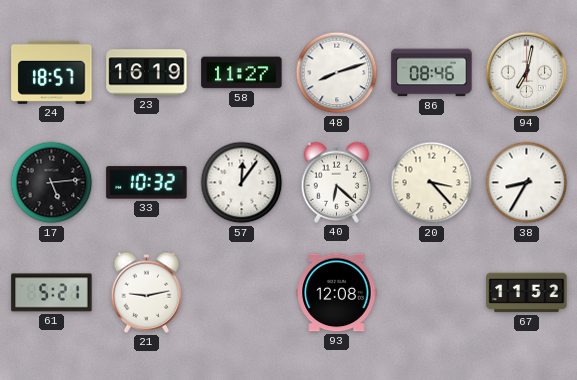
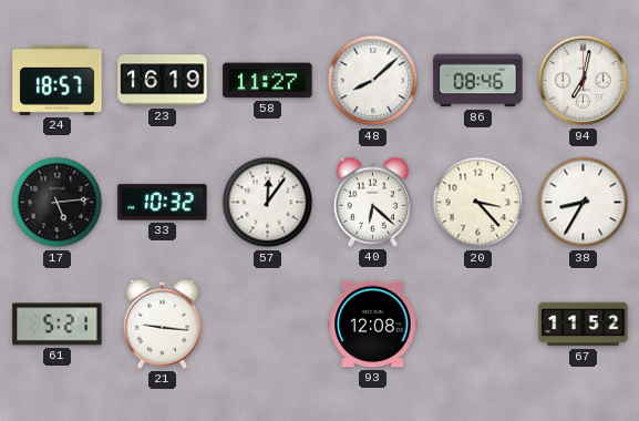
48: 8:12 -> 8:08
21: 9:13 -> 9:16
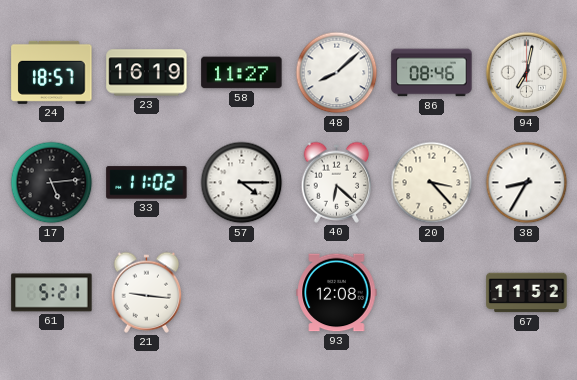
33: 10:32 -> 11:02
57: 12:06 -> 4:15
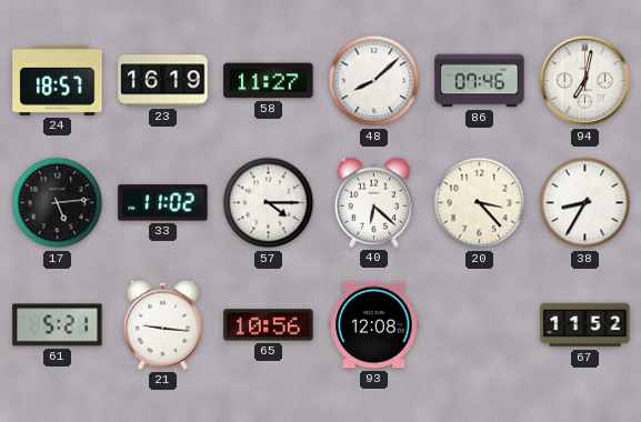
86: 08:46 -> 07:46
65: none -> 10:56
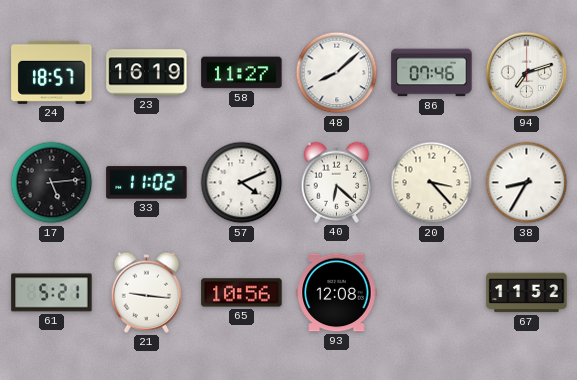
94: 7:02 -> 7:12
57: 4:15 -> 4:11
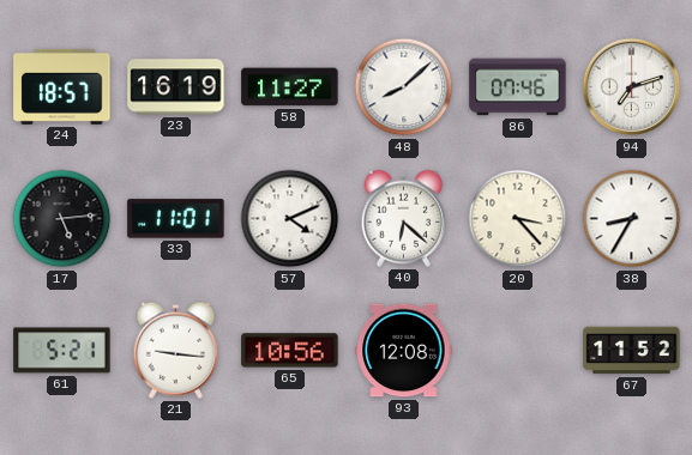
33: 11:02 -> 11:01
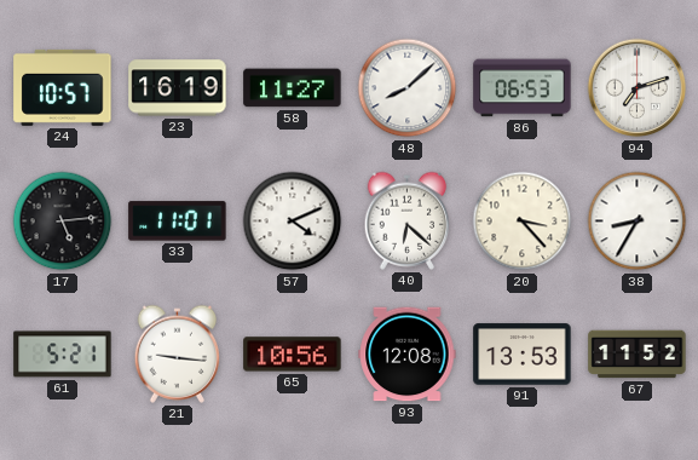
24: 18:57 -> 10:57
86: 07:46 -> 06:53
91: none -> 13:53
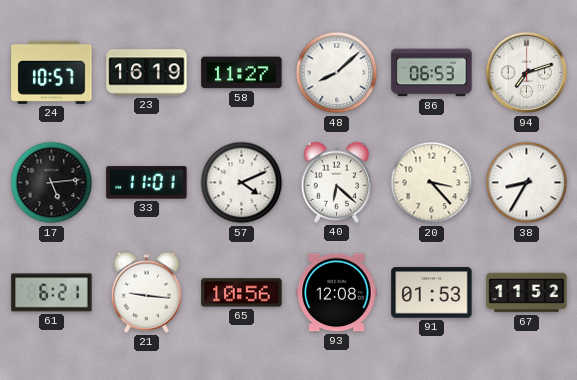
61: 5:21 -> 6:21
91: 13:53 -> 01:53
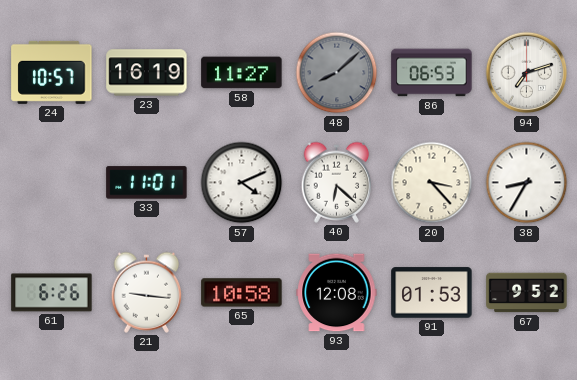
48 dial: white -> grey
17: 5:14 -> none
61: 6:21 -> 6:26
65: 10:56 -> 10:58
67: 11:52 -> 9:52
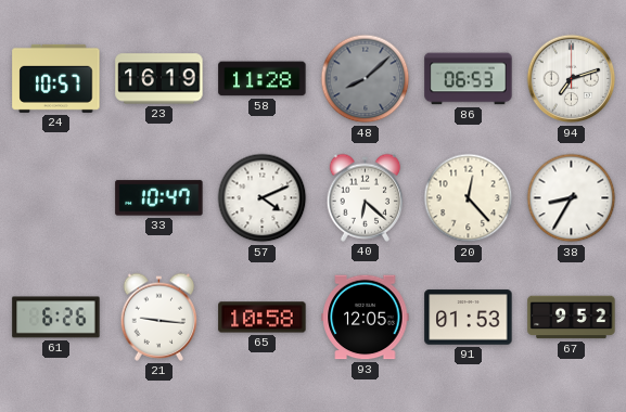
58: 11:27 -> 11:28
33: 11:01 -> 10:47
20: 3:23 -> 12:23
93: 12:08 -> 12:05
